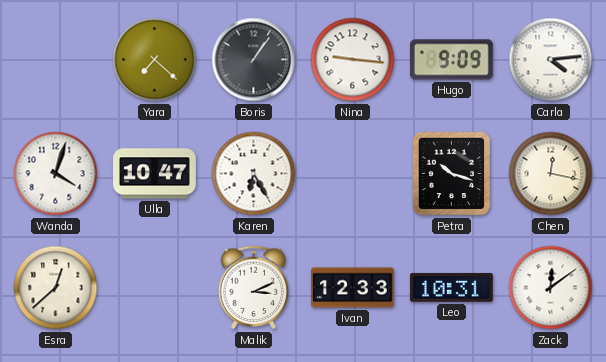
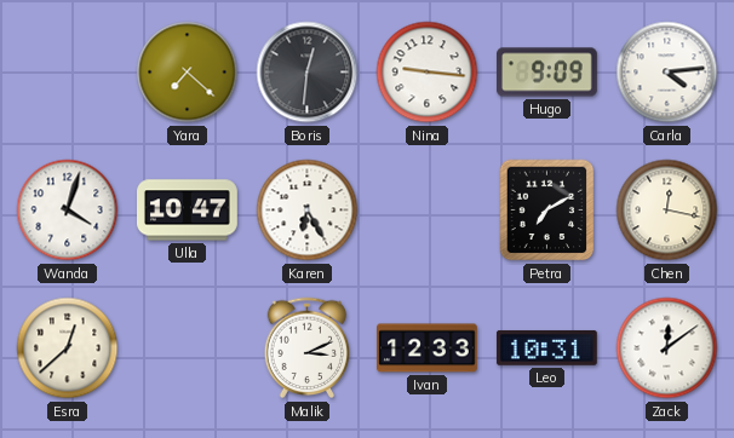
Boris: 1:06 -> 12:31
Petra: 10:18 -> 7:10
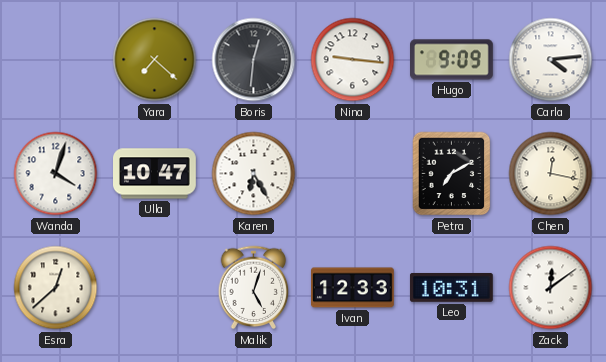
Malik: 3:11 -> 5:03
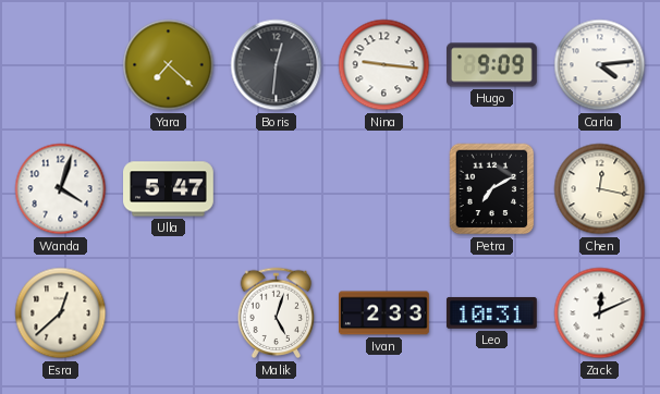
Ulla: 10:47 -> 5:47
Karen: 6:25 -> none
Ivan: 12:33 -> 2:33
Zack: 12:09 -> 12:11
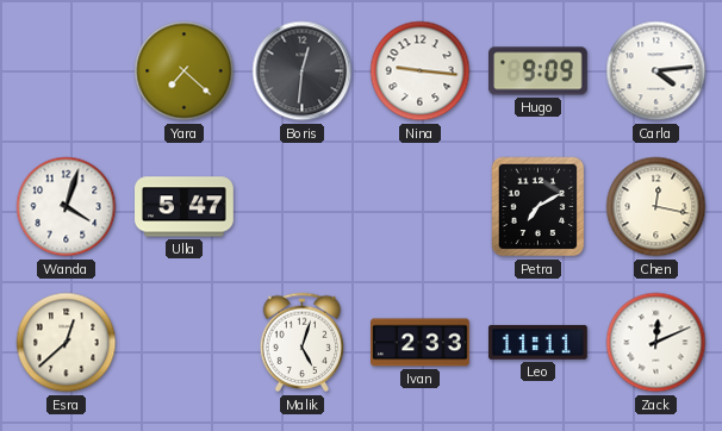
Leo: 10:31 -> 11:11
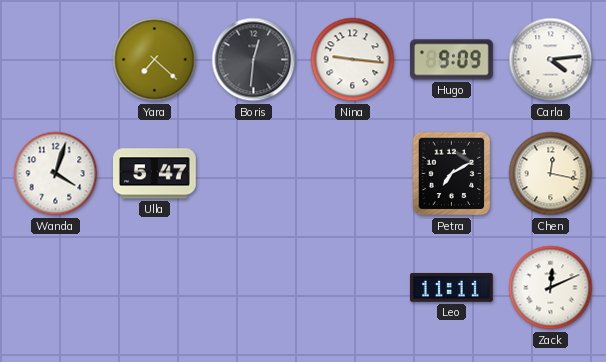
Esra: 12:38 -> none
Malik: 5:03 -> none
Ivan: 2:33 -> none
